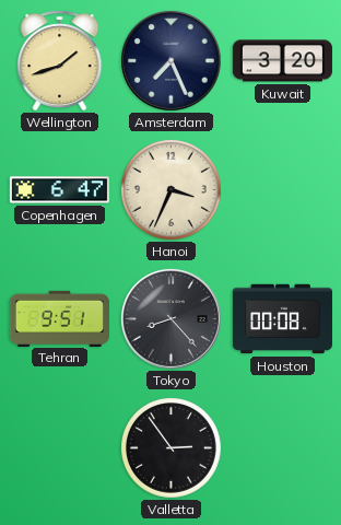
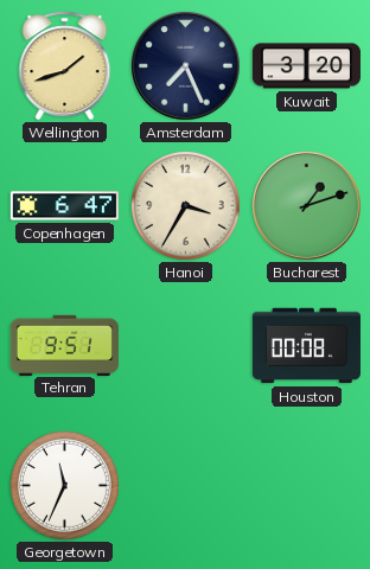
Hanoi: 3:34 -> 3:35
Bucharest: none -> 1:12
Tokyo: 8:23 -> none
Georgetown: none -> 11:34
Valletta: 2:54 -> none
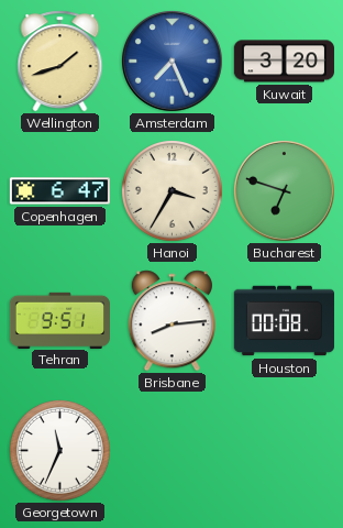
Amsterdam dial: navy -> blue
Bucharest: 1:12 -> 6:48
Brisbane: none -> 8:14
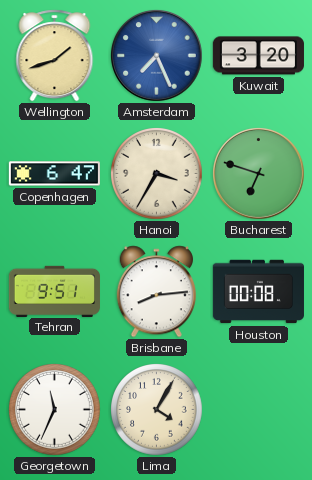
Lima: none -> 4:05
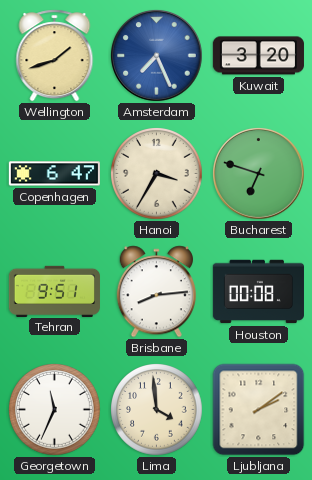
Lima: 4:05 -> 3:59
Ljubljana: none -> 2:09
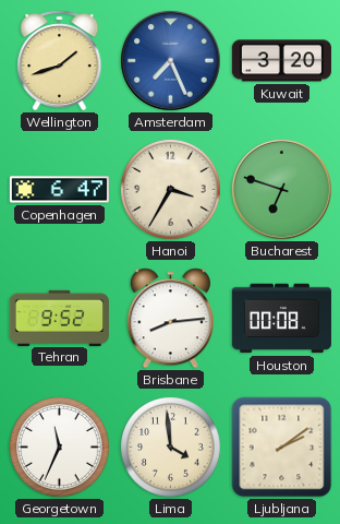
Tehran: 9:51 -> 9:52
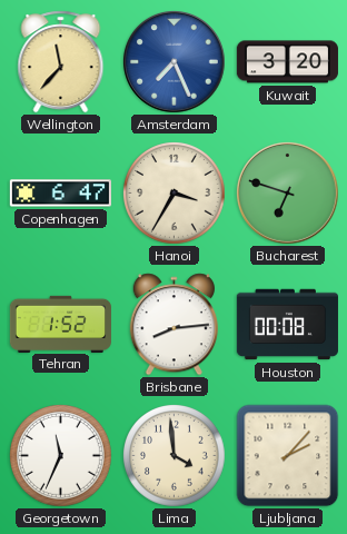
Wellington: 1:42 -> 11:37
Tehran: 9:52 -> 1:52
Ljubljana: 2:09 -> 2:07
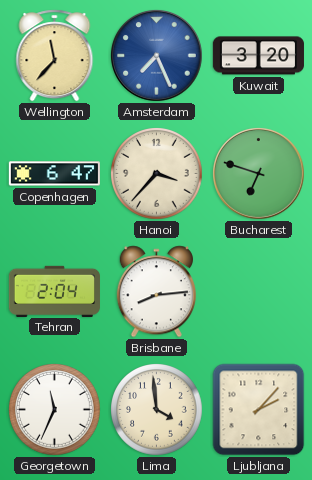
Hanoi: 3:35 -> 3:37
Tehran: 1:52 -> 2:04
Houston: 00:08 -> none
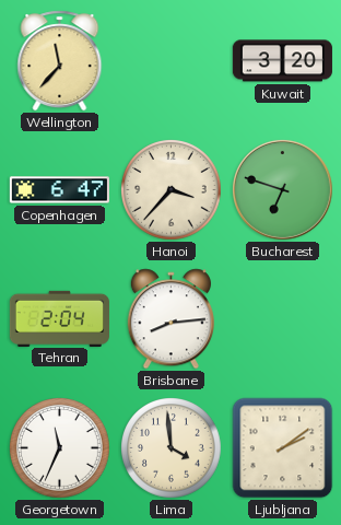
Amsterdam: 7:26 -> none
Ljubljana: 2:07 -> 2:09
